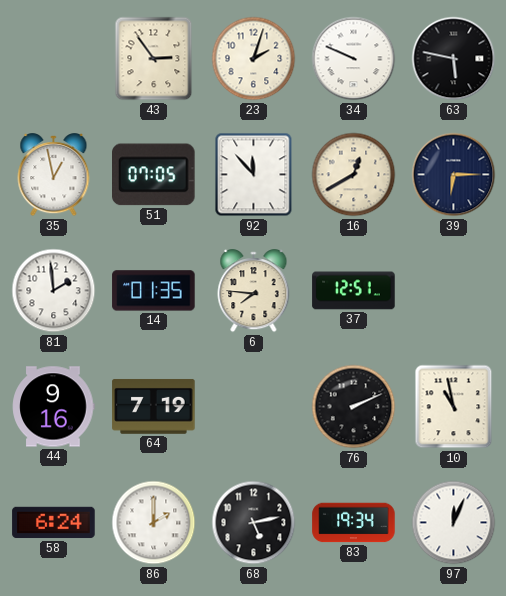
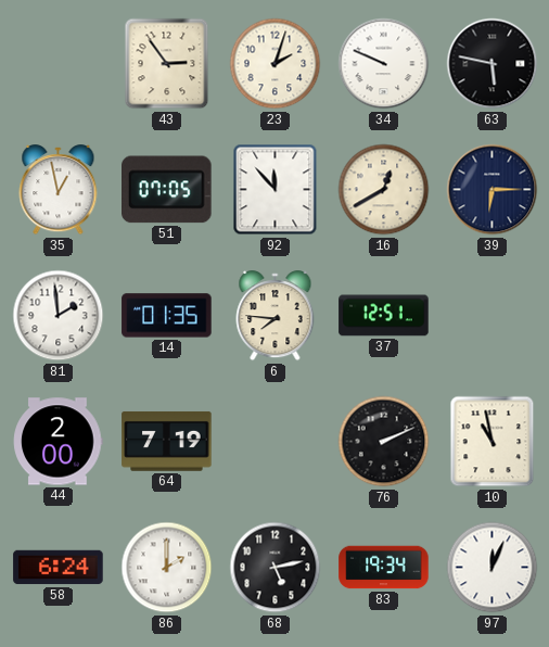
44: 9:16 -> 2:00
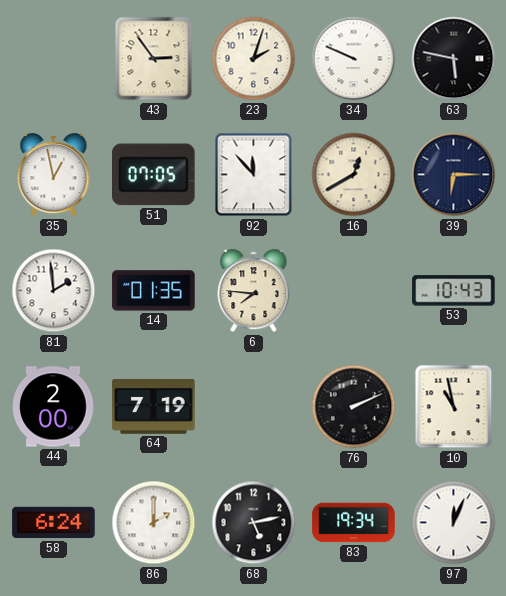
37: 12:51 -> none
53: none -> 10:43
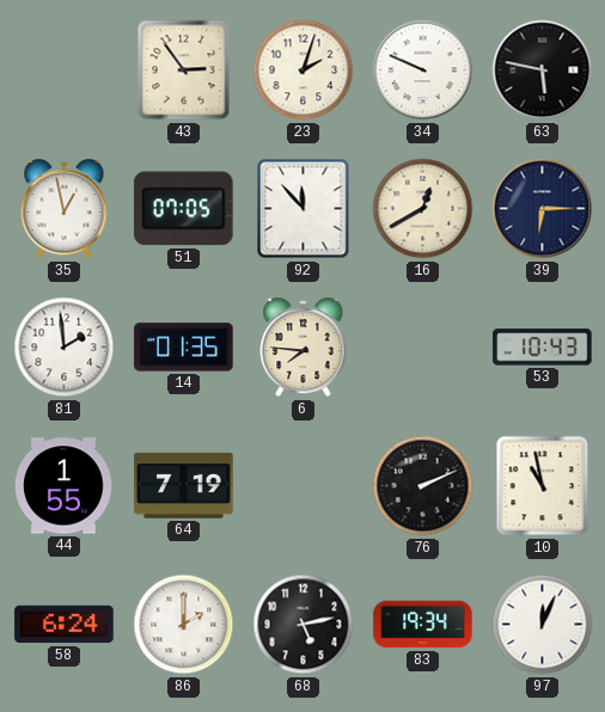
44: 2:00 -> 1:55
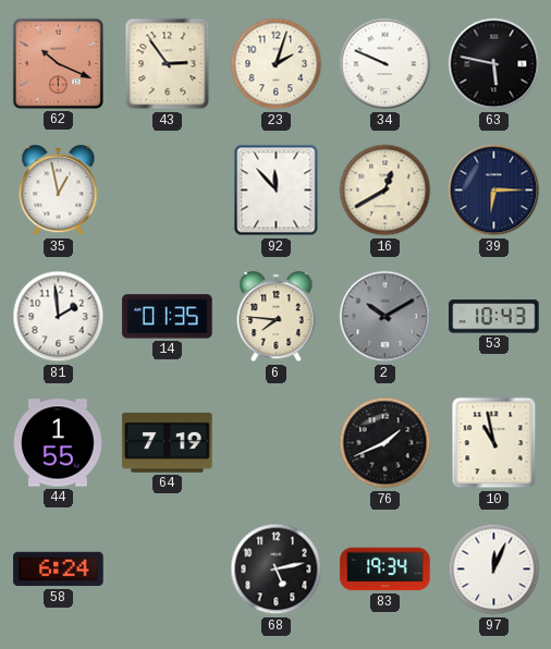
62: none -> 10:19
51: 07:05 -> none
2: none -> 10:10
76: 2:11 -> 1:41
86: 2:00 -> none
